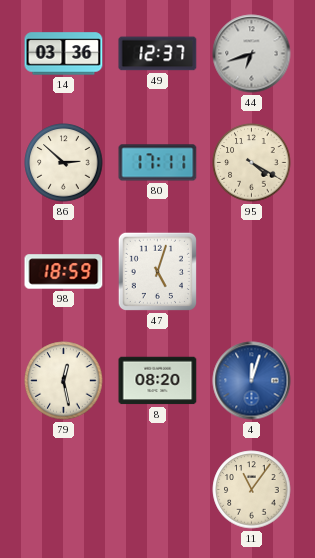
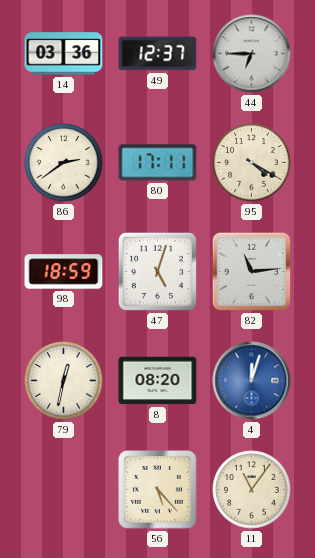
44: 6:42 -> 6:45
86: 2:52 -> 2:39
82: none -> 11:14
79: 12:28 -> 12:32
56: none -> 5:23
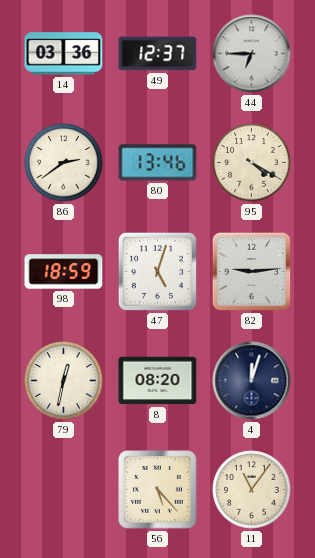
80: 17:11 -> 13:46
82: 11:14 -> 9:14
4 dial: blue -> navy
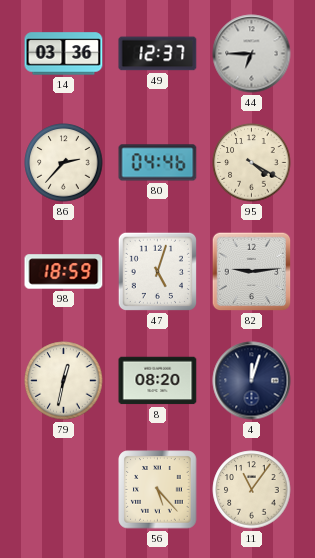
86: 2:39 -> 2:37
80: 13:46 -> 04:46
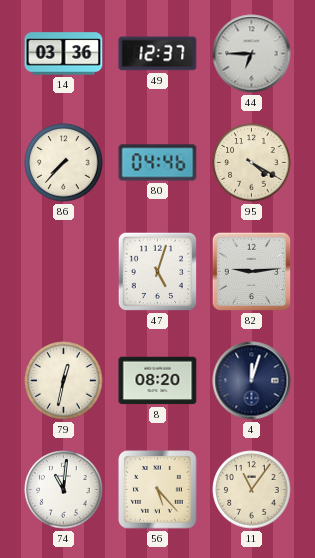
86: 2:37 -> 7:37
98: 18:59 -> none
74: none -> 11:01
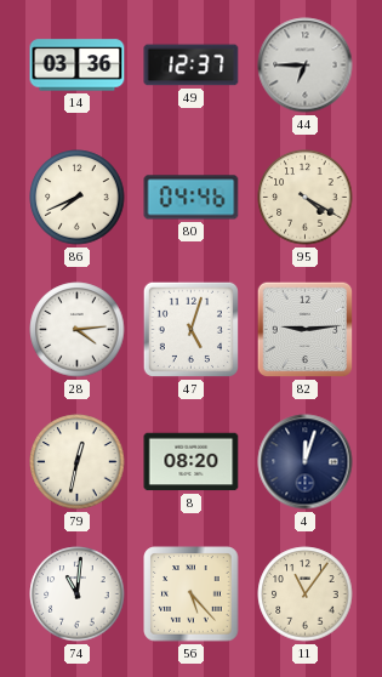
86: 7:37 -> 7:41
28: none -> 4:14
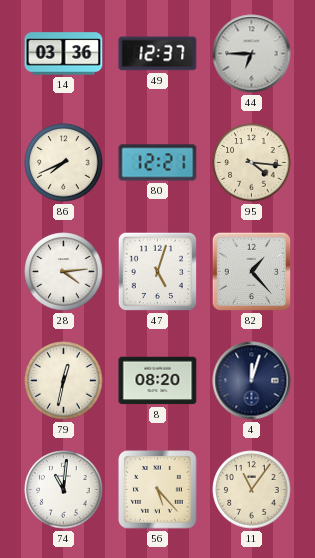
80: 04:46 -> 12:21
95: 4:20 -> 4:16
82: 9:14 -> 1:23
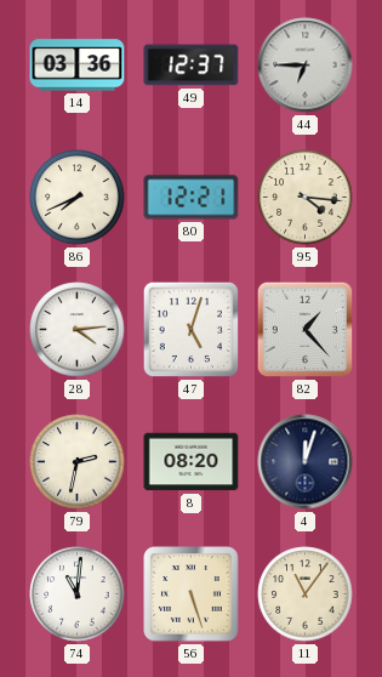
79: 12:32 -> 2:32
56: 5:23 -> 5:27
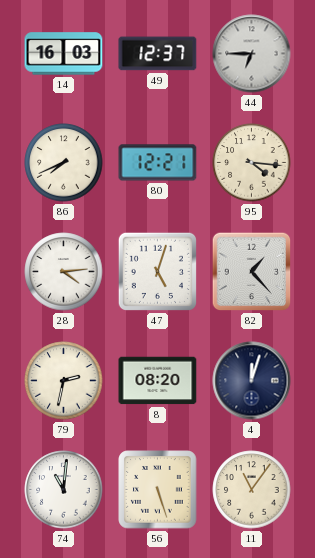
14: 03:36 -> 16:03
